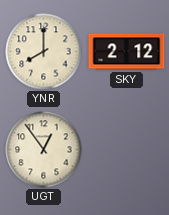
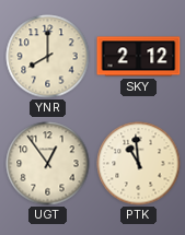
PTK: none -> 10:59
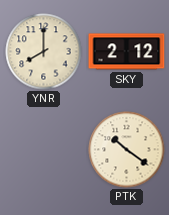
UGT: 12:54 -> none
PTK: 10:59 -> 10:21
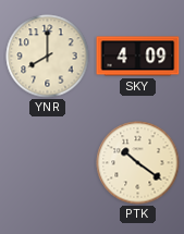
SKY: 2:12 -> 4:09
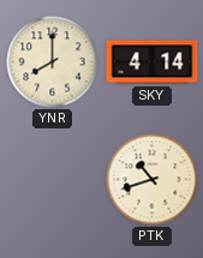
SKY: 4:09 -> 4:14
PTK: 10:21 -> 10:42
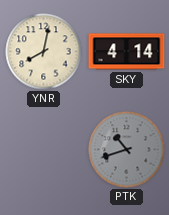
YNR: 8:00 -> 8:02
PTK dial: cream -> grey
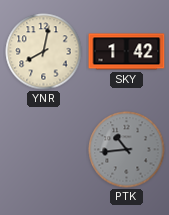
SKY: 4:14 -> 1:42
PTK: 10:42 -> 10:44
